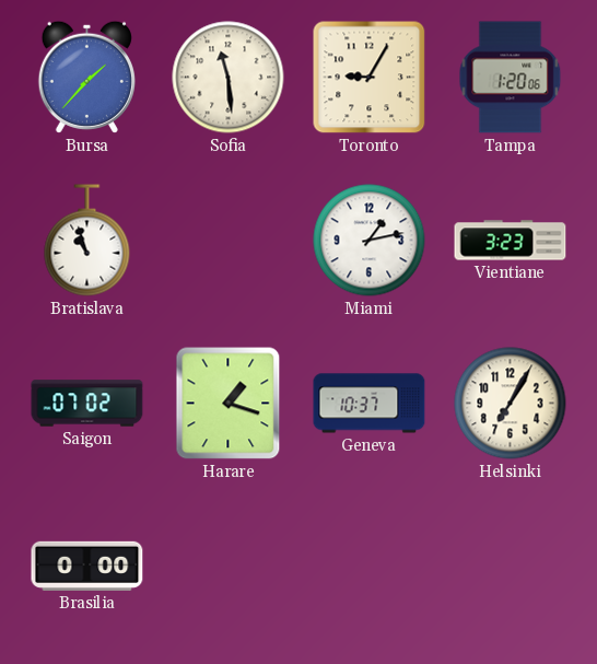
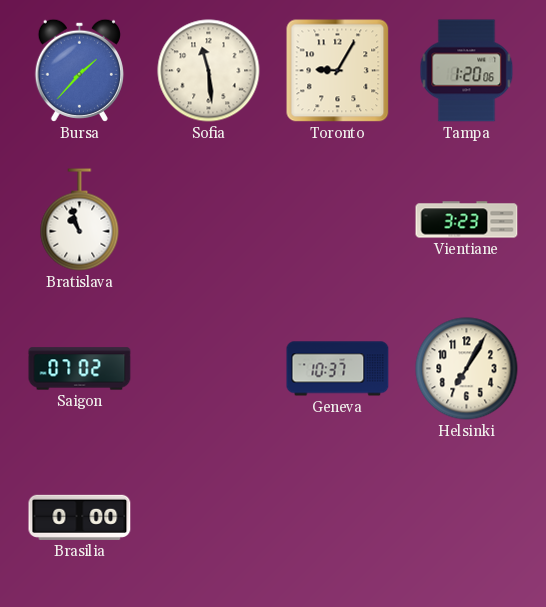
Miami: 1:13 -> none
Harare: 1:18 -> none
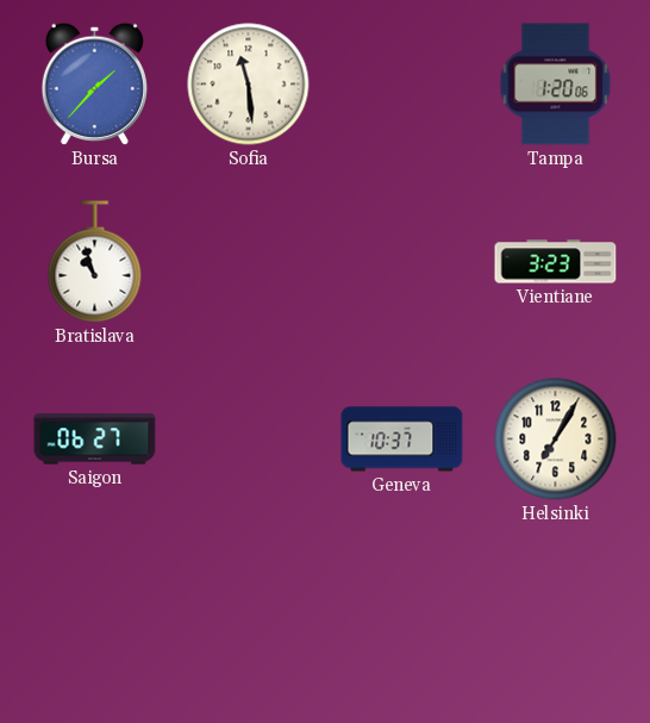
Toronto: 9:05 -> none
Saigon: 07:02 -> 06:27
Brasilia: 0:00 -> none
